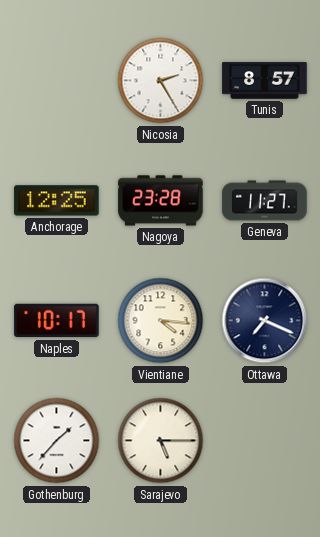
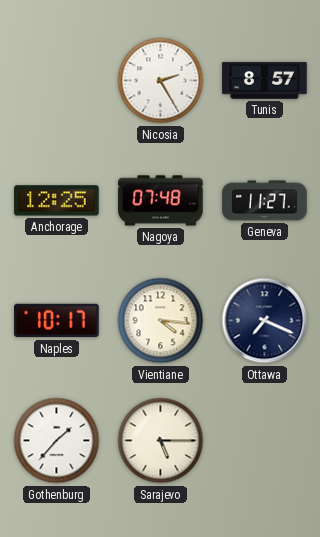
Nagoya: 23:28 -> 07:48
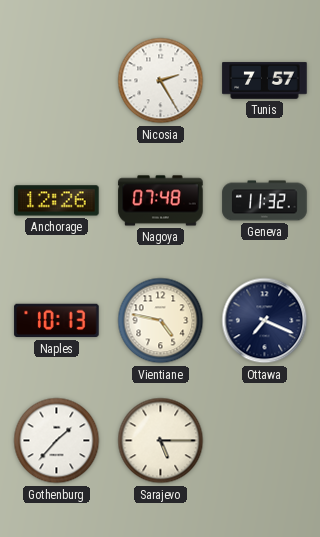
Tunis: 8:57 -> 7:57
Anchorage: 12:25 -> 12:26
Geneva: 11:27 -> 11:32
Naples: 10:17 -> 10:13
Vientiane: 4:16 -> 4:47
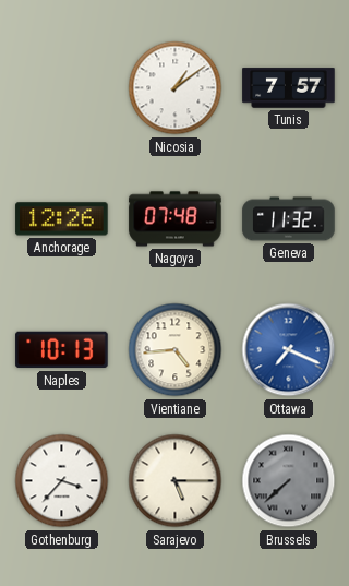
Nicosia: 2:25 -> 1:09
Vientiane: 4:47 -> 4:44
Ottawa dial: navy -> blue
Gothenburg: 1:37 -> 3:37
Brussels: none -> 7:38
